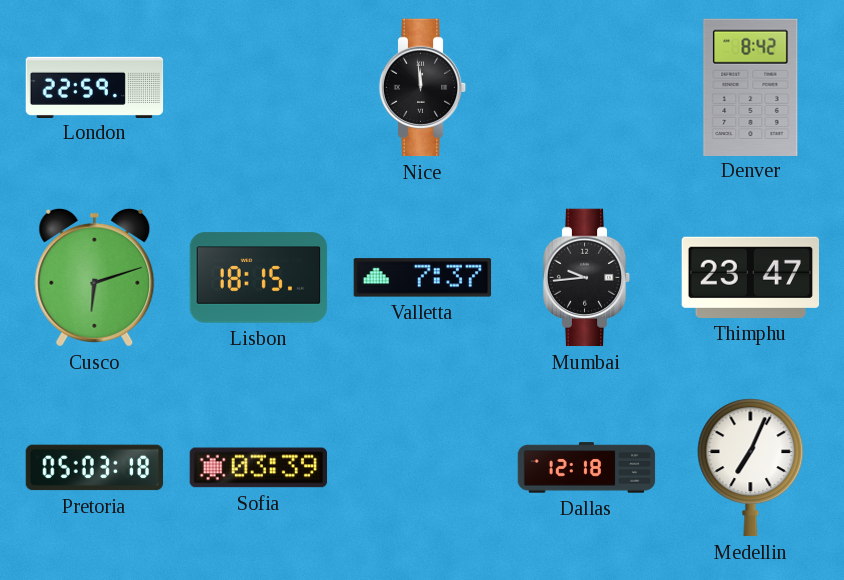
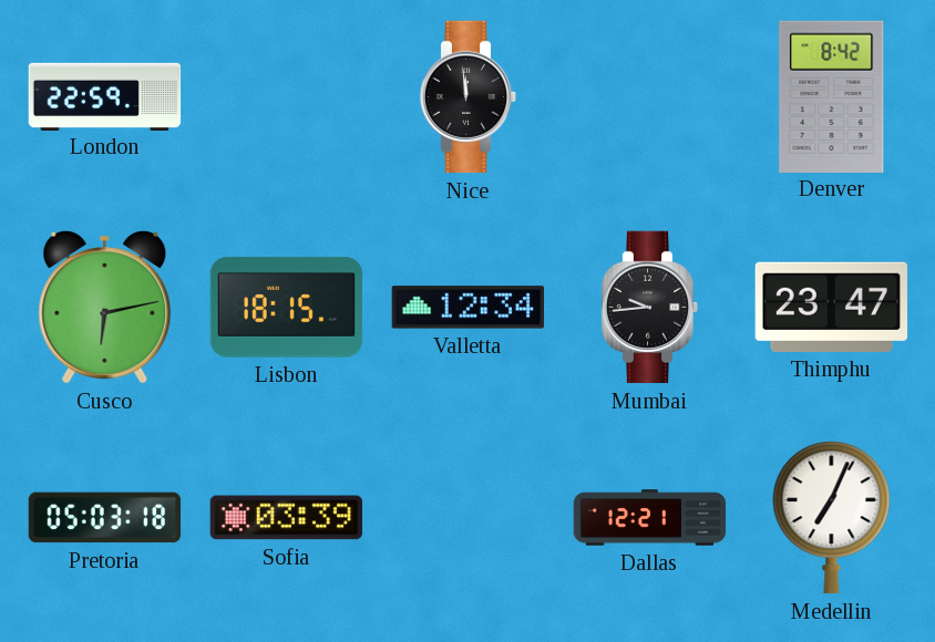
Cusco: 6:12 -> 6:13
Valletta: 7:37 -> 12:34
Dallas: 12:18 -> 12:21
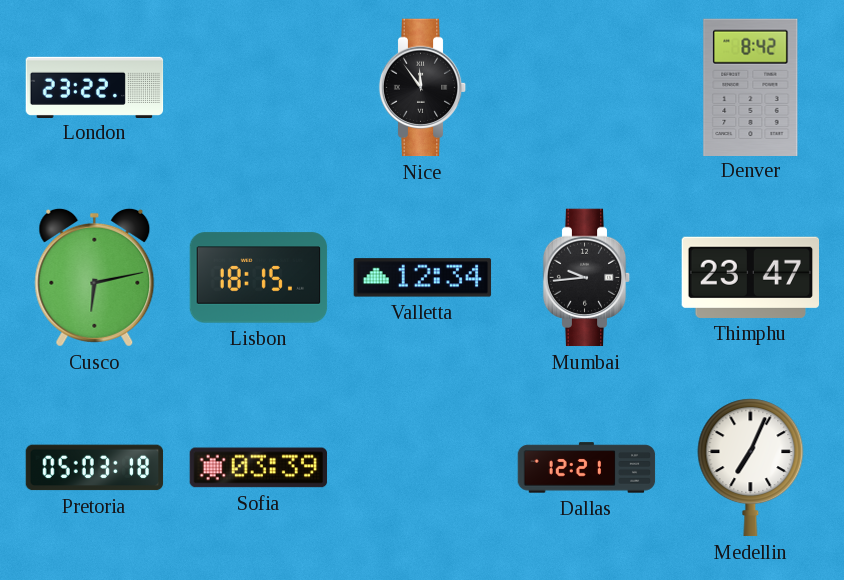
London: 22:59 -> 23:22
Nice: 11:59 -> 11:54
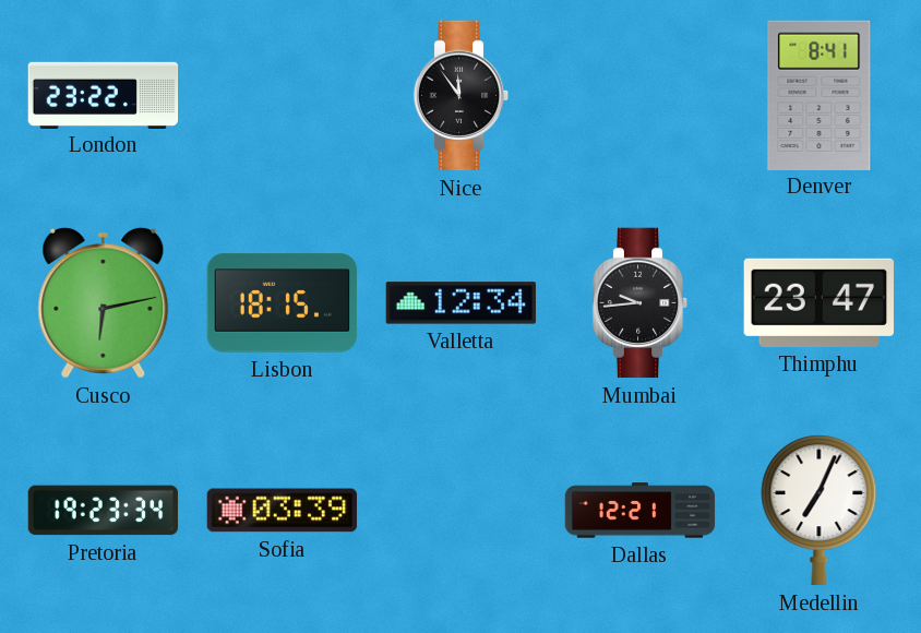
Denver: 8:42 -> 8:41
Pretoria: 05:03 -> 19:23
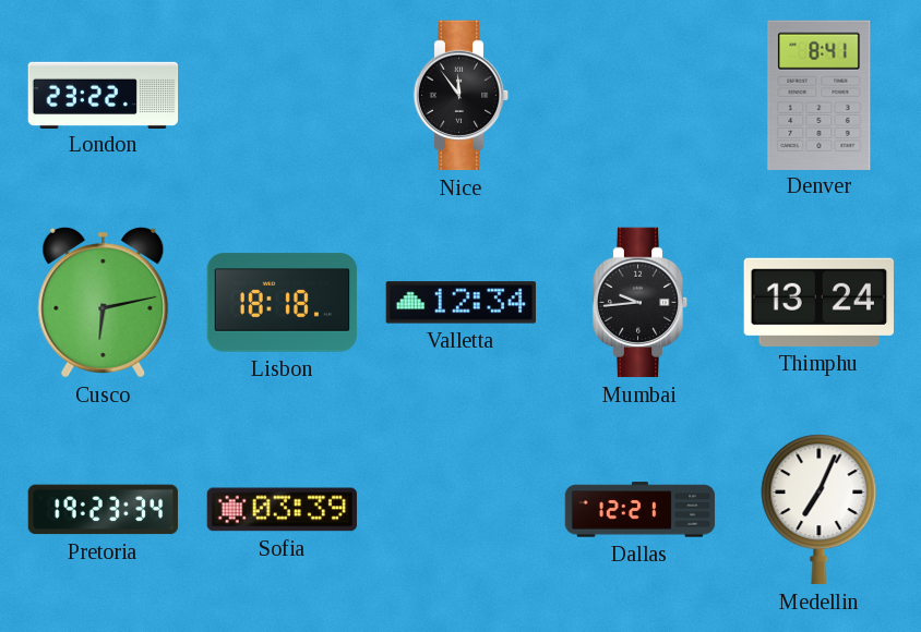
Lisbon: 18:15 -> 18:18
Thimphu: 23:47 -> 13:24
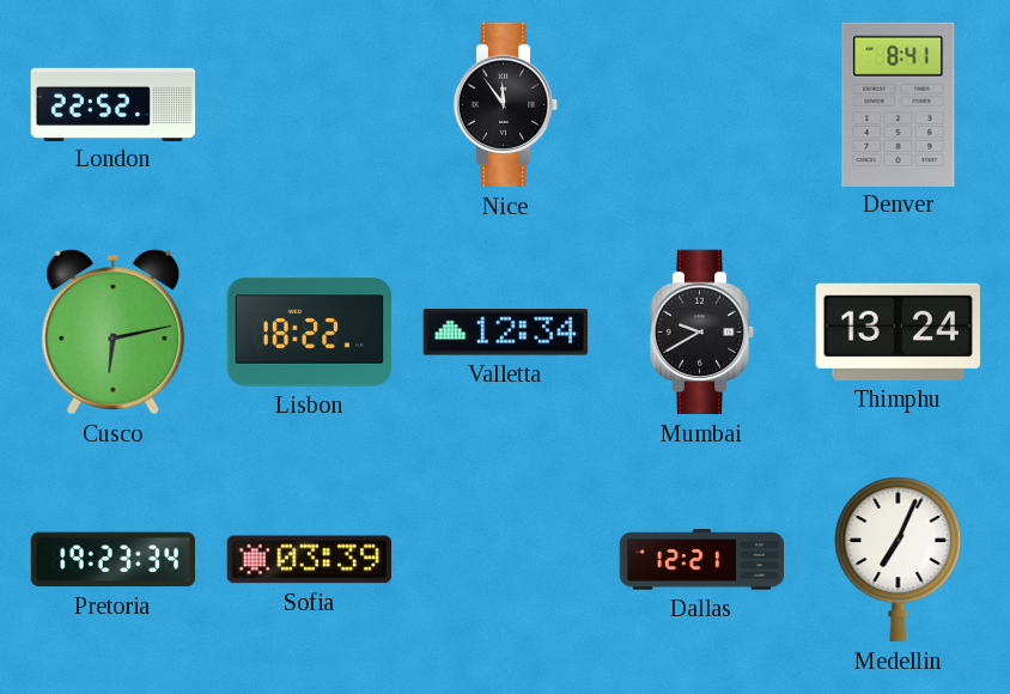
London: 23:22 -> 22:52
Lisbon: 18:18 -> 18:22
Mumbai: 9:44 -> 9:40
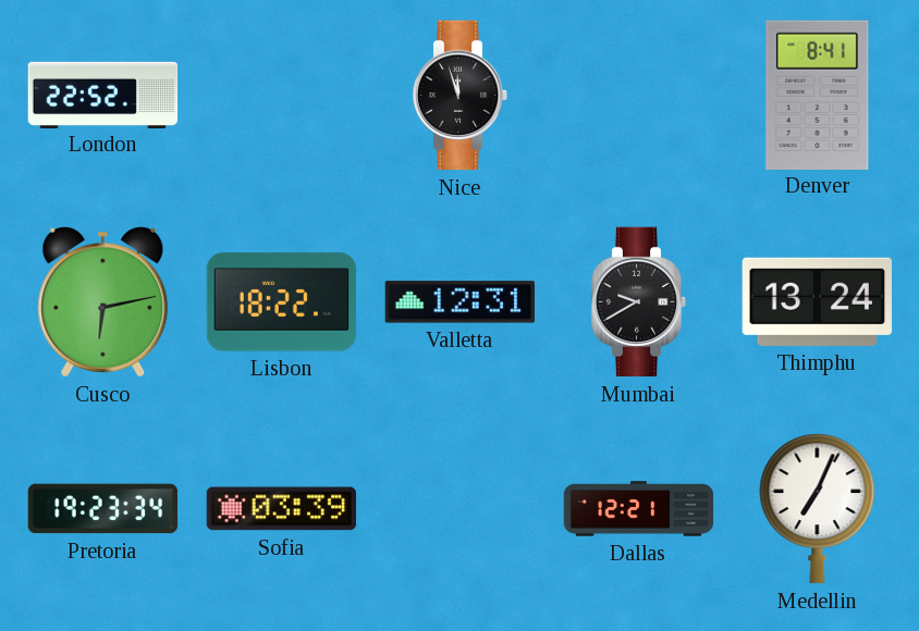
Nice: 11:54 -> 11:57
Valletta: 12:34 -> 12:31
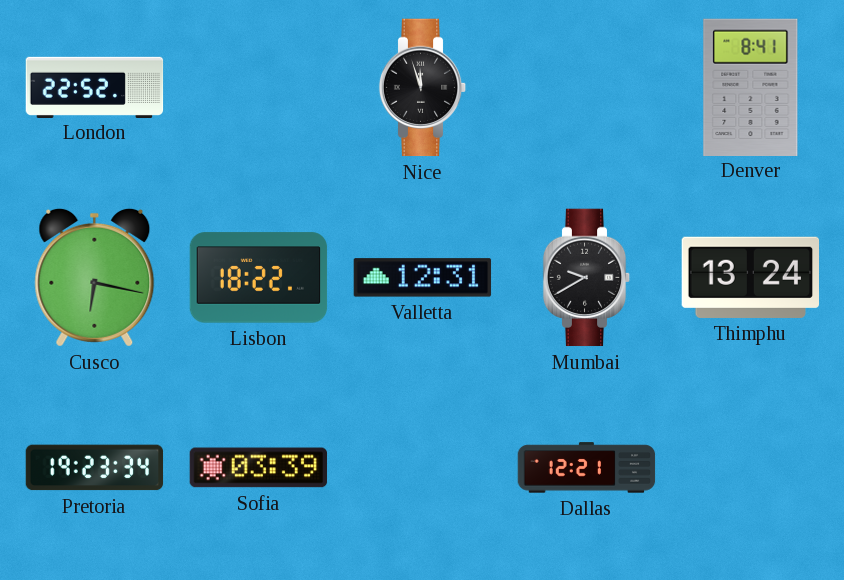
Cusco: 6:13 -> 6:17
Medellin: 7:04 -> none
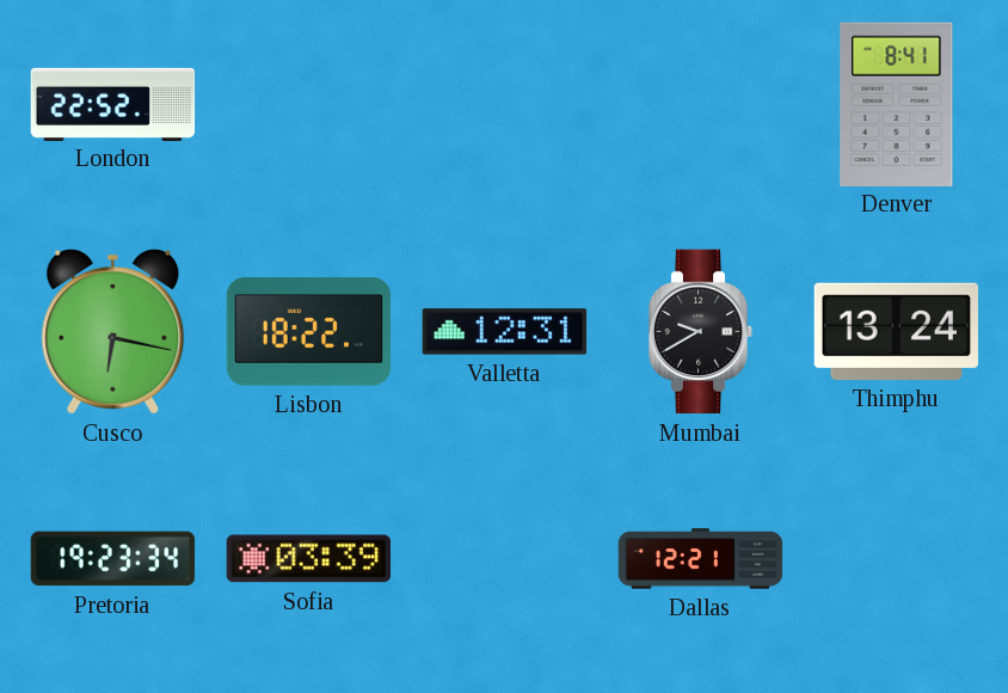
Nice: 11:57 -> none
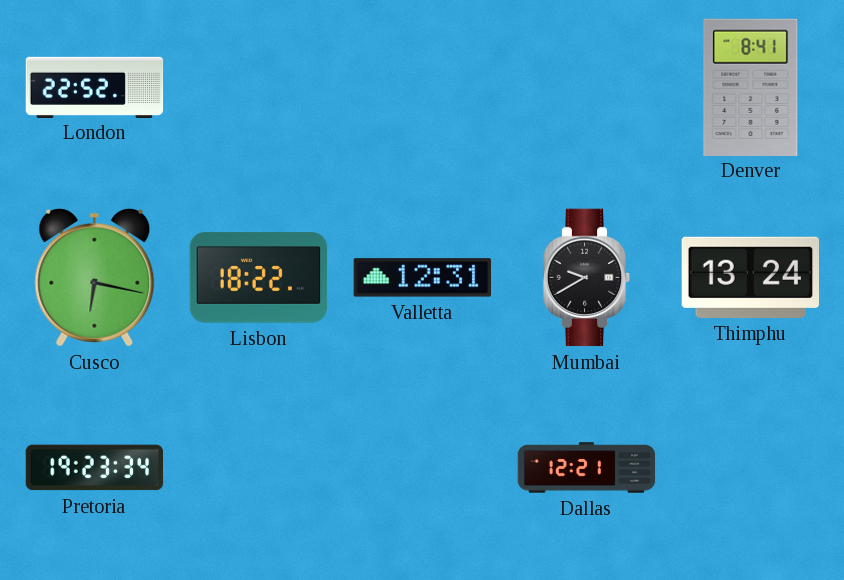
Sofia: 03:39 -> none
